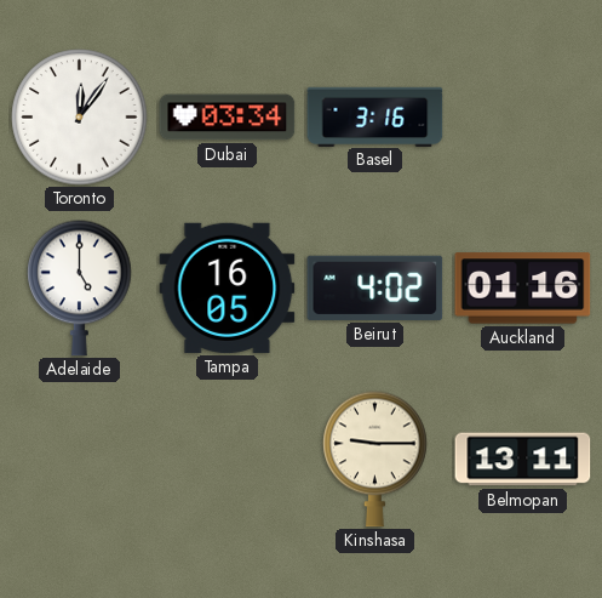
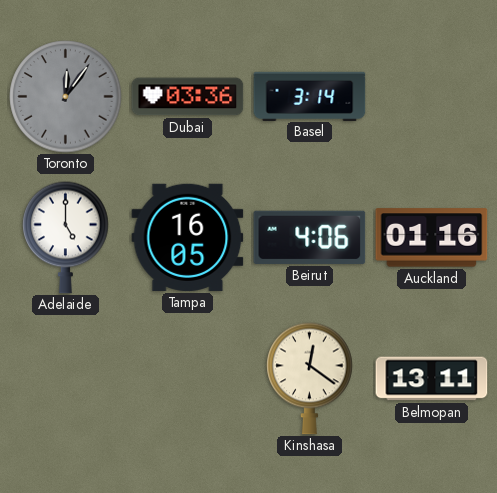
Toronto dial: white -> grey
Dubai: 03:34 -> 03:36
Basel: 3:16 -> 3:14
Beirut: 4:02 -> 4:06
Kinshasa: 9:15 -> 12:21
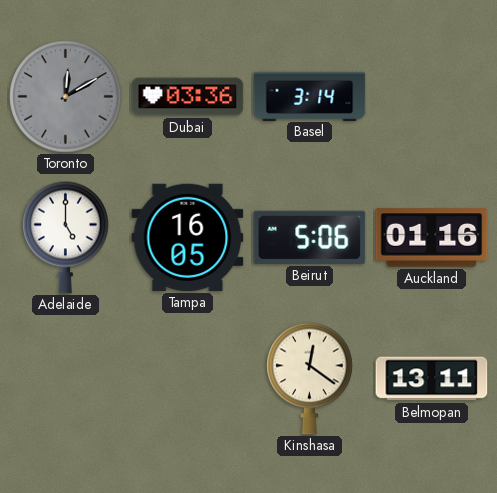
Toronto: 12:06 -> 12:10
Beirut: 4:06 -> 5:06
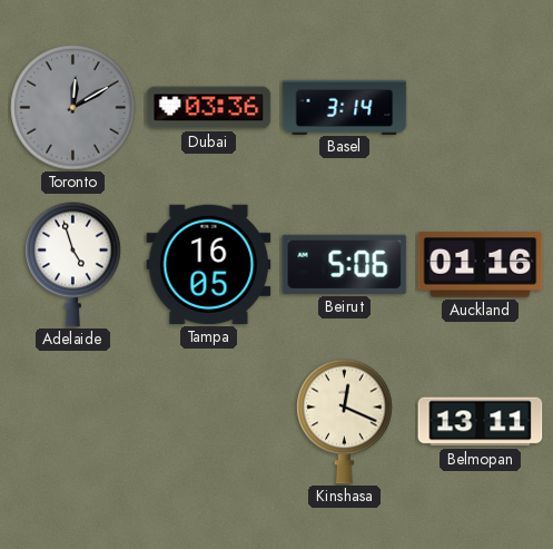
Adelaide: 5:00 -> 4:57
Kinshasa: 12:21 -> 12:19
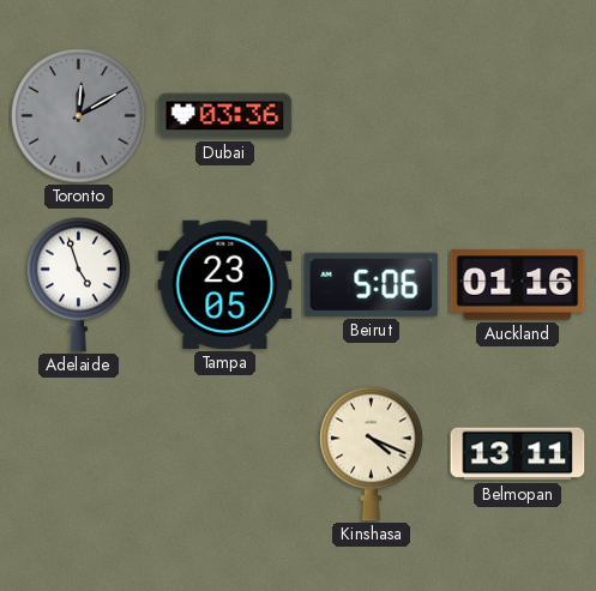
Basel: 3:14 -> none
Tampa: 16:05 -> 23:05
Kinshasa: 12:19 -> 4:19
